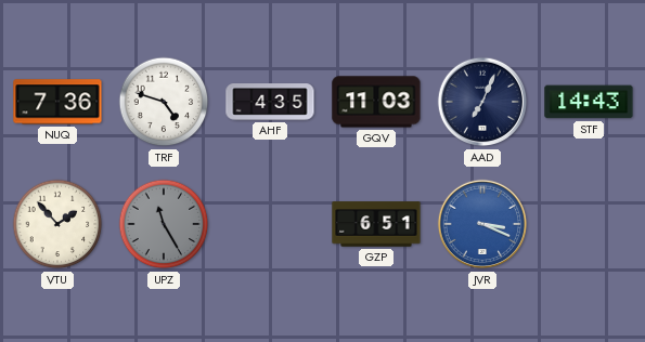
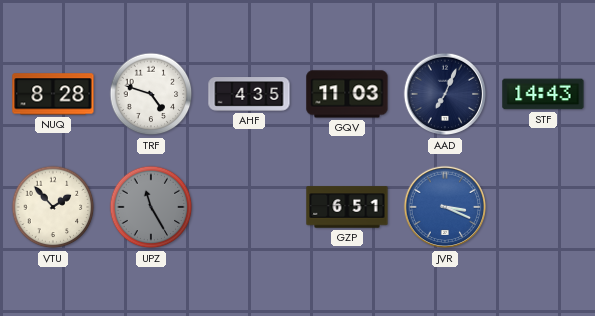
NUQ: 7:36 -> 8:28
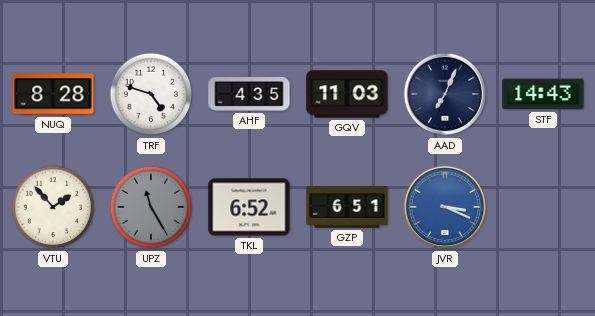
TKL: none -> 6:52
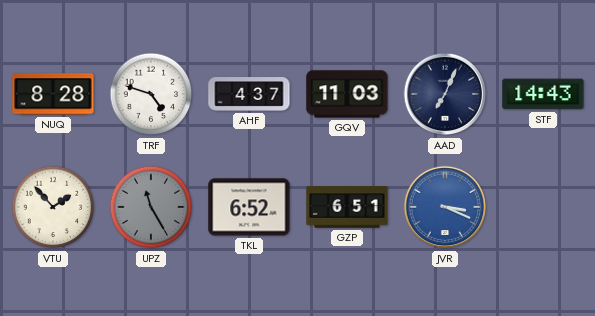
AHF: 4:35 -> 4:37
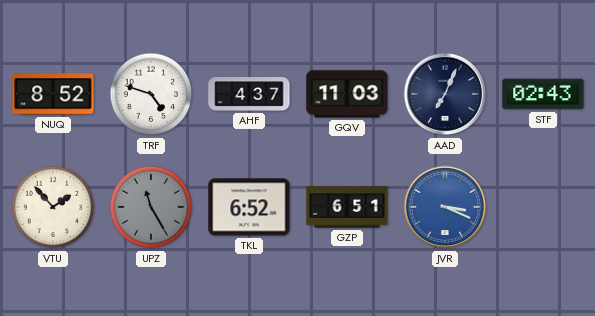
NUQ: 8:28 -> 8:52
STF: 14:43 -> 02:43
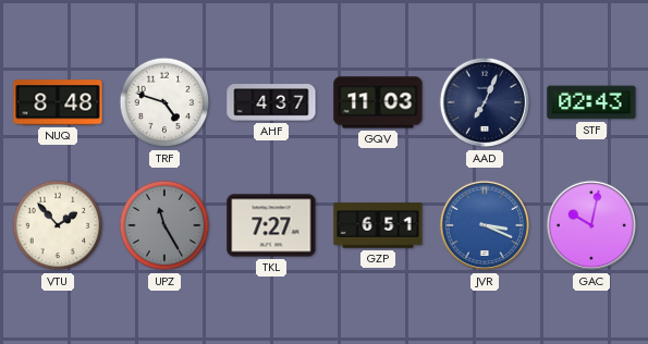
NUQ: 8:52 -> 8:48
TKL: 6:52 -> 7:27
GAC: none -> 10:02
